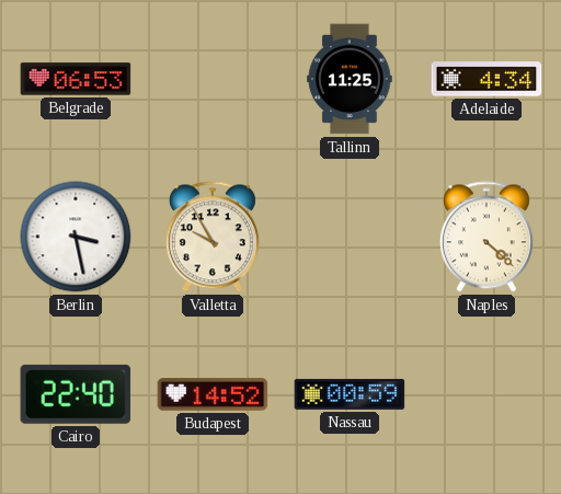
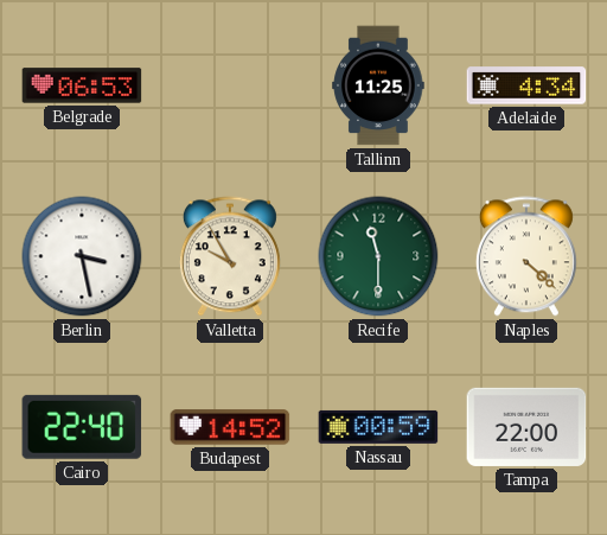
Recife: none -> 11:30
Tampa: none -> 22:00
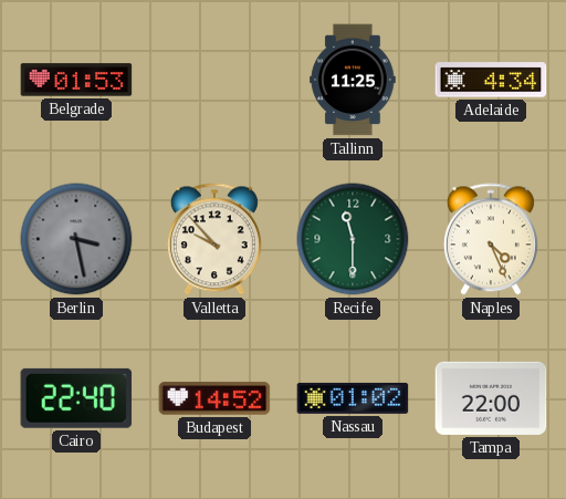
Belgrade: 06:53 -> 01:53
Berlin dial: white -> grey
Valletta: 9:55 -> 9:53
Naples: 4:22 -> 4:26
Nassau: 00:59 -> 01:02
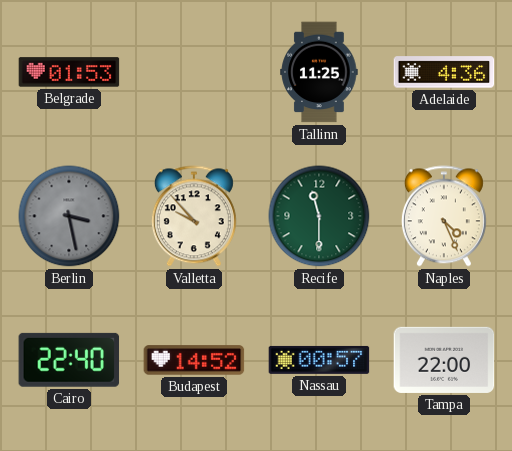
Adelaide: 4:34 -> 4:36
Nassau: 01:02 -> 00:57
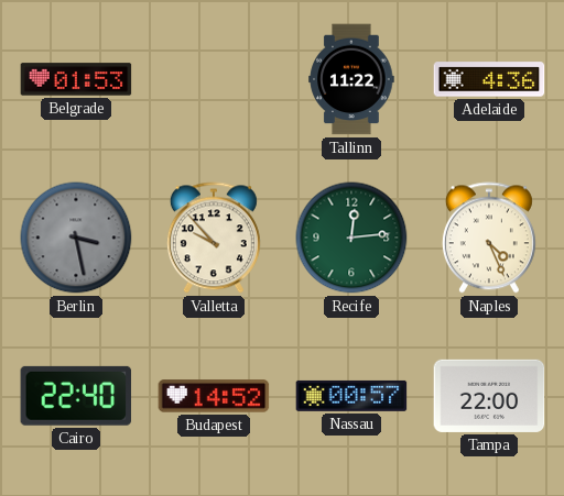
Tallinn: 11:25 -> 11:22
Recife: 11:30 -> 12:14
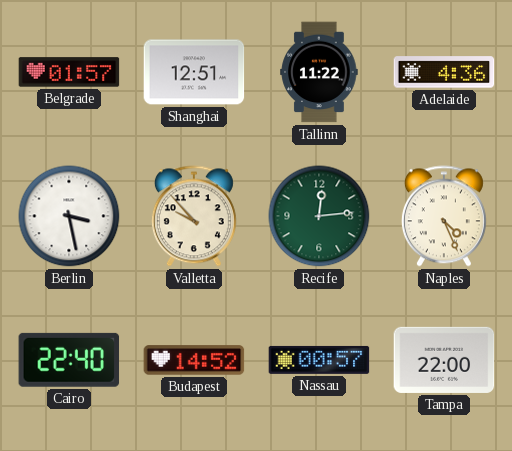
Belgrade: 01:53 -> 01:57
Shanghai: none -> 12:51
Berlin dial: grey -> white
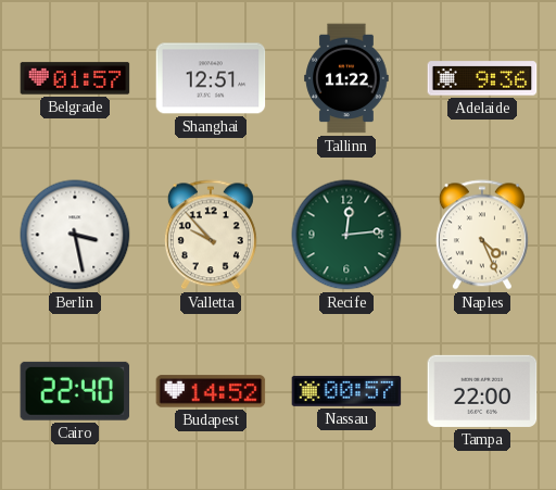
Adelaide: 4:36 -> 9:36
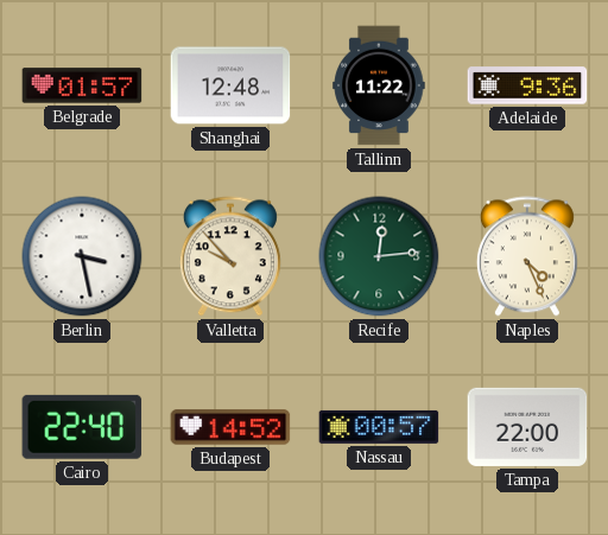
Shanghai: 12:51 -> 12:48
